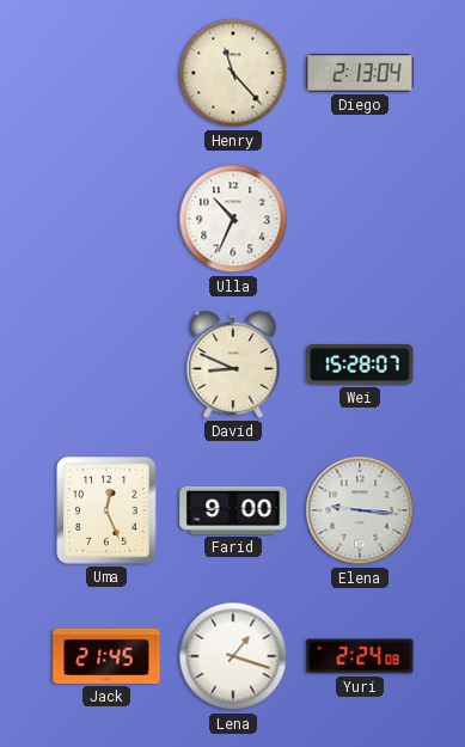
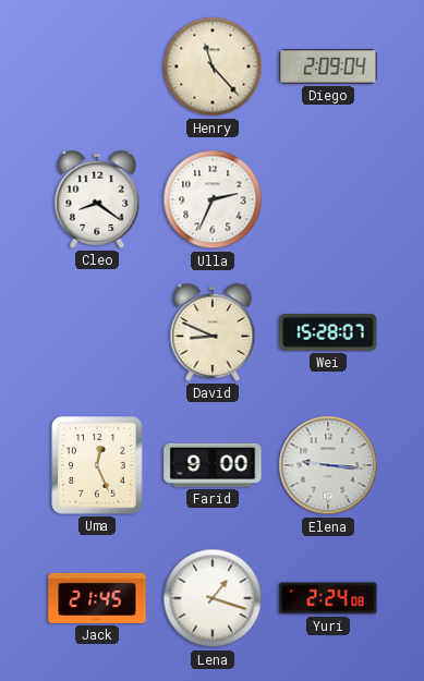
Diego: 2:13 -> 2:09
Cleo: none -> 8:21
Ulla: 10:34 -> 2:34
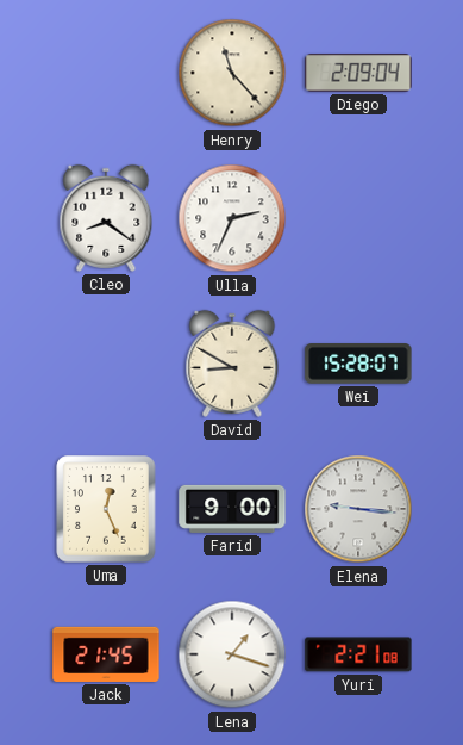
David: 8:49 -> 8:50
Yuri: 2:24 -> 2:21
